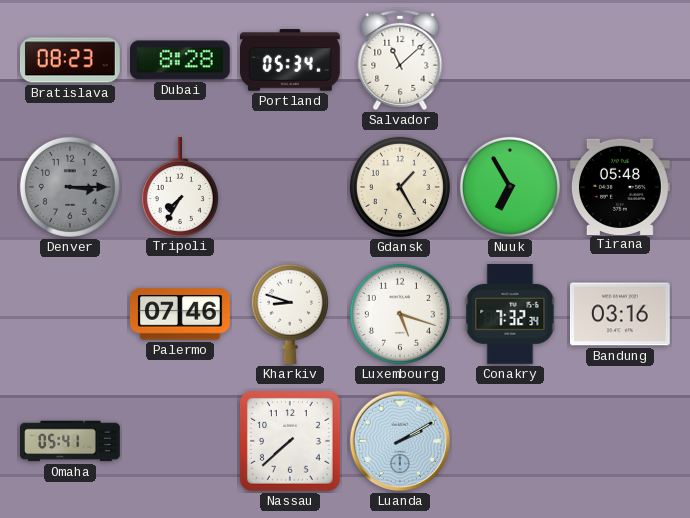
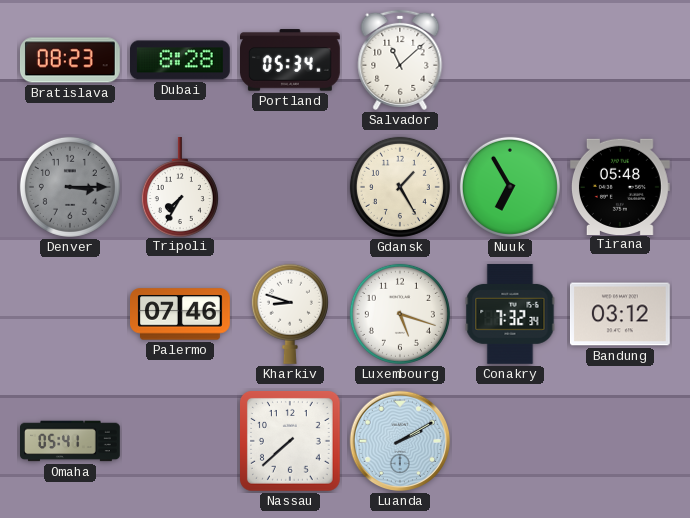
Bandung: 03:16 -> 03:12
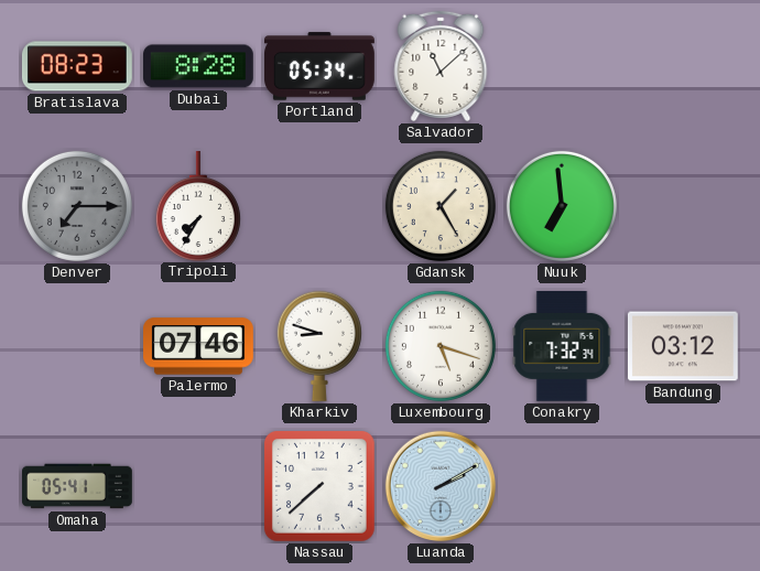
Denver: 3:15 -> 7:15
Nuuk: 6:55 -> 6:59
Tirana: 05:48 -> none
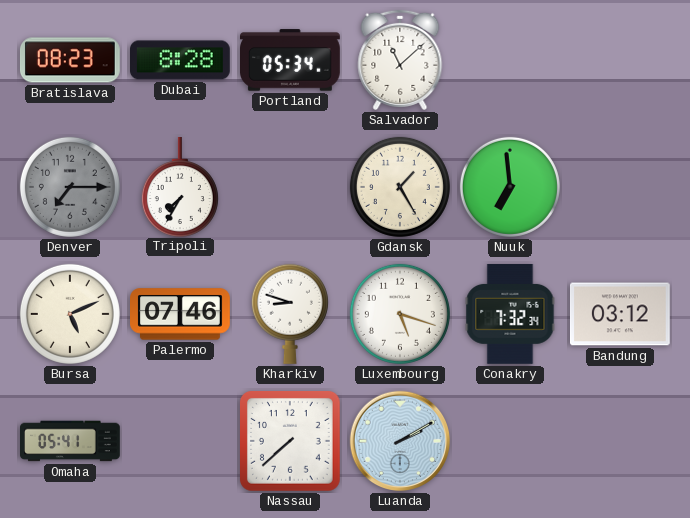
Bursa: none -> 5:11
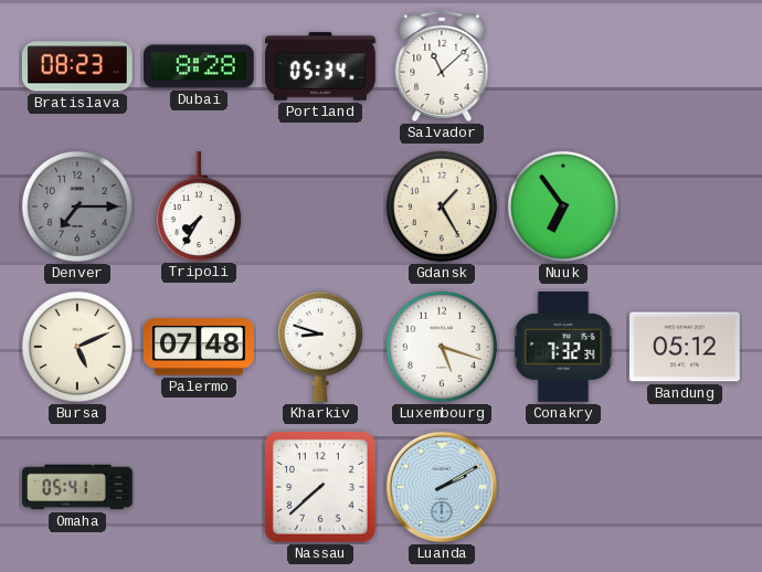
Nuuk: 6:59 -> 6:54
Palermo: 07:46 -> 07:48
Bandung: 03:12 -> 05:12
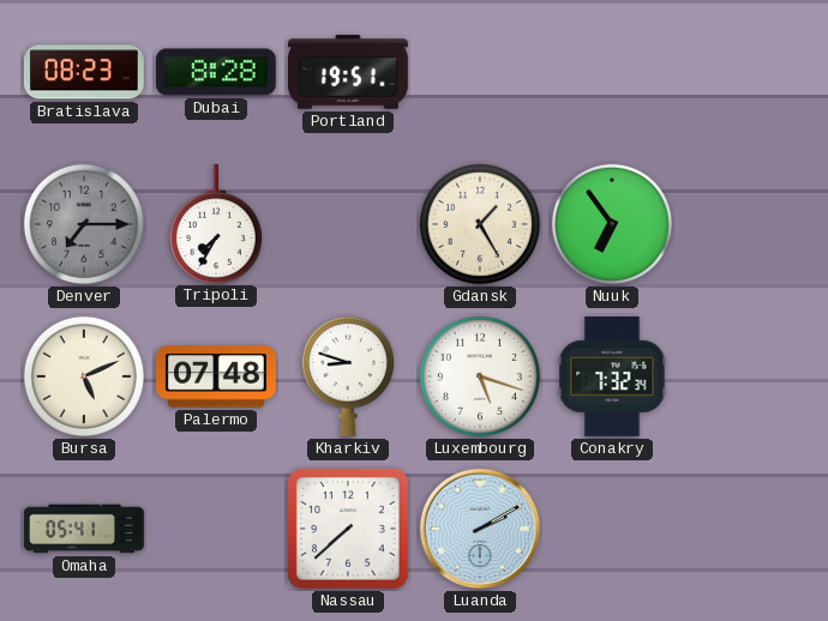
Portland: 05:34 -> 19:51
Salvador: 11:08 -> none
Bandung: 05:12 -> none
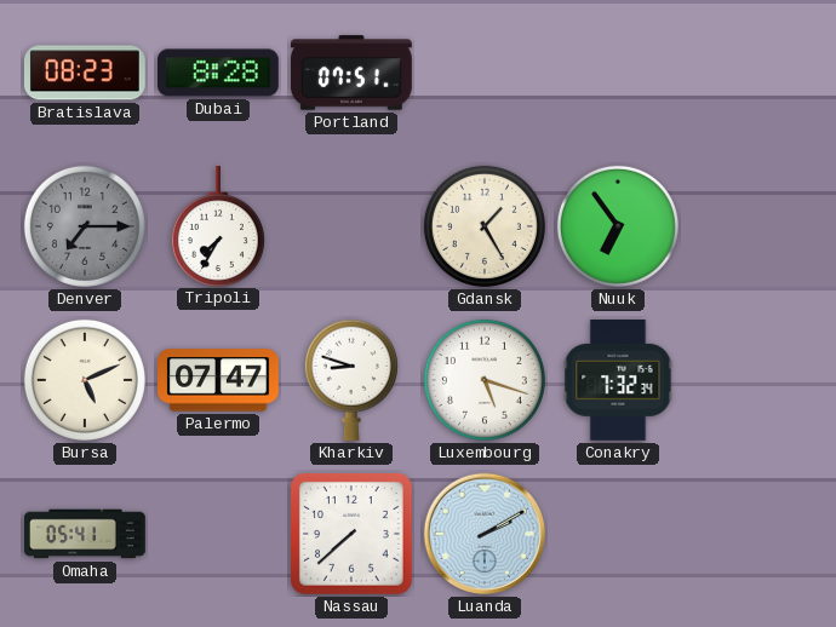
Portland: 19:51 -> 07:51
Palermo: 07:48 -> 07:47
